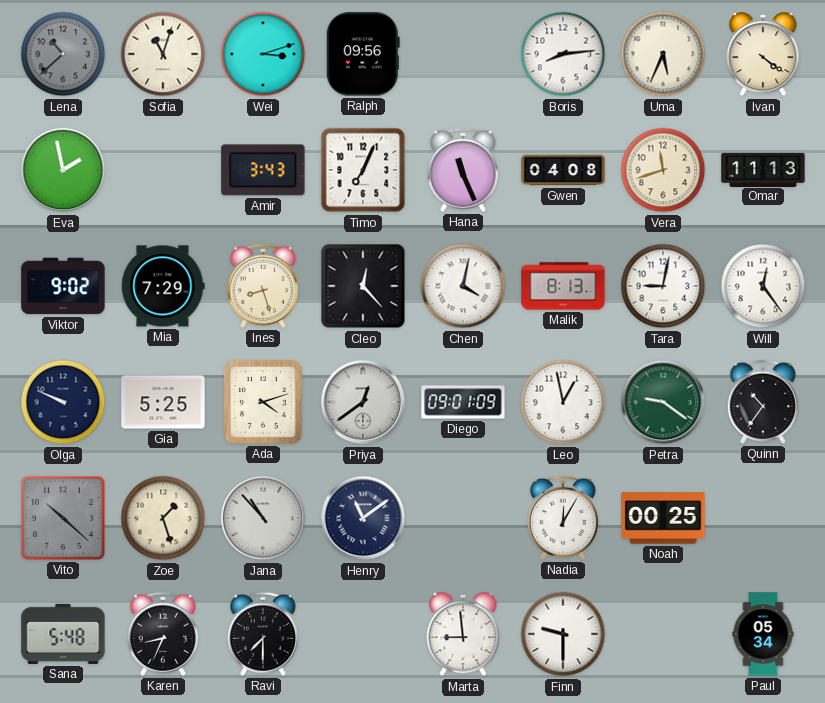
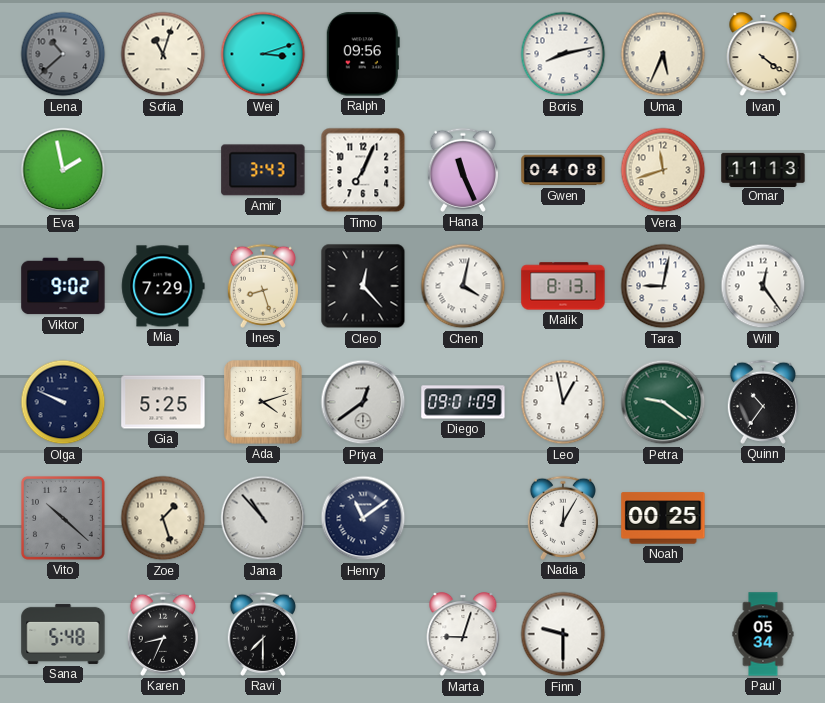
Boris: 8:14 -> 8:13
Marta: 8:59 -> 9:03
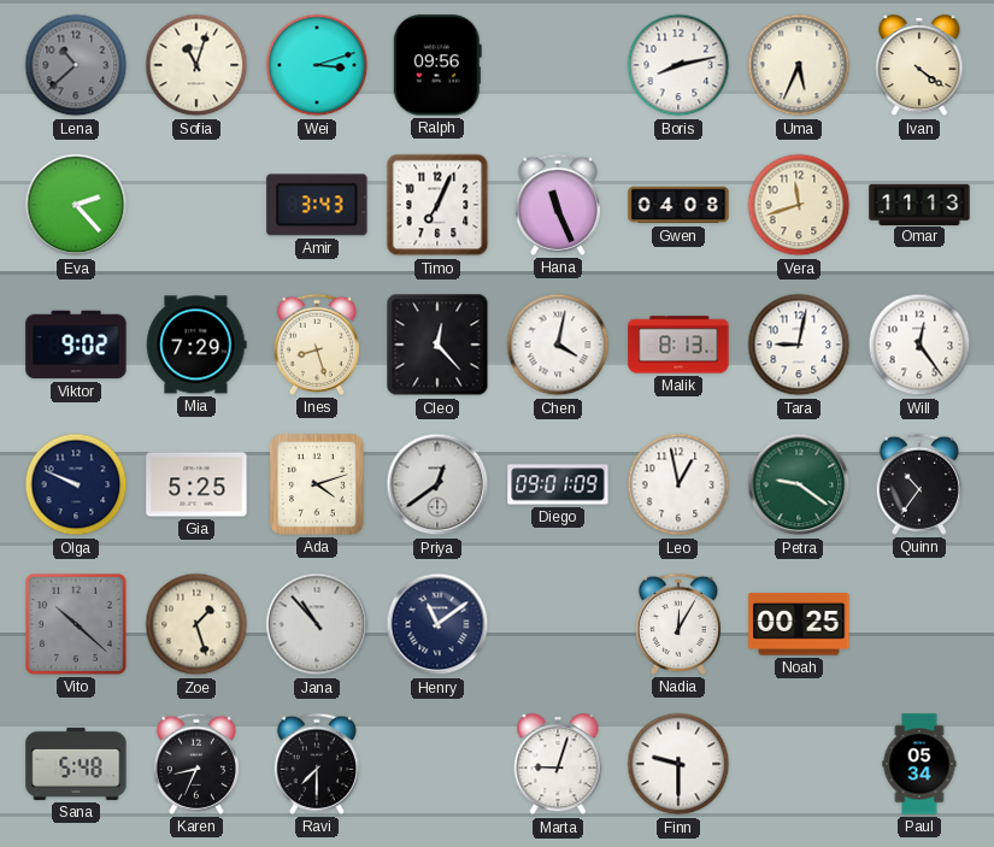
Eva: 1:58 -> 2:23
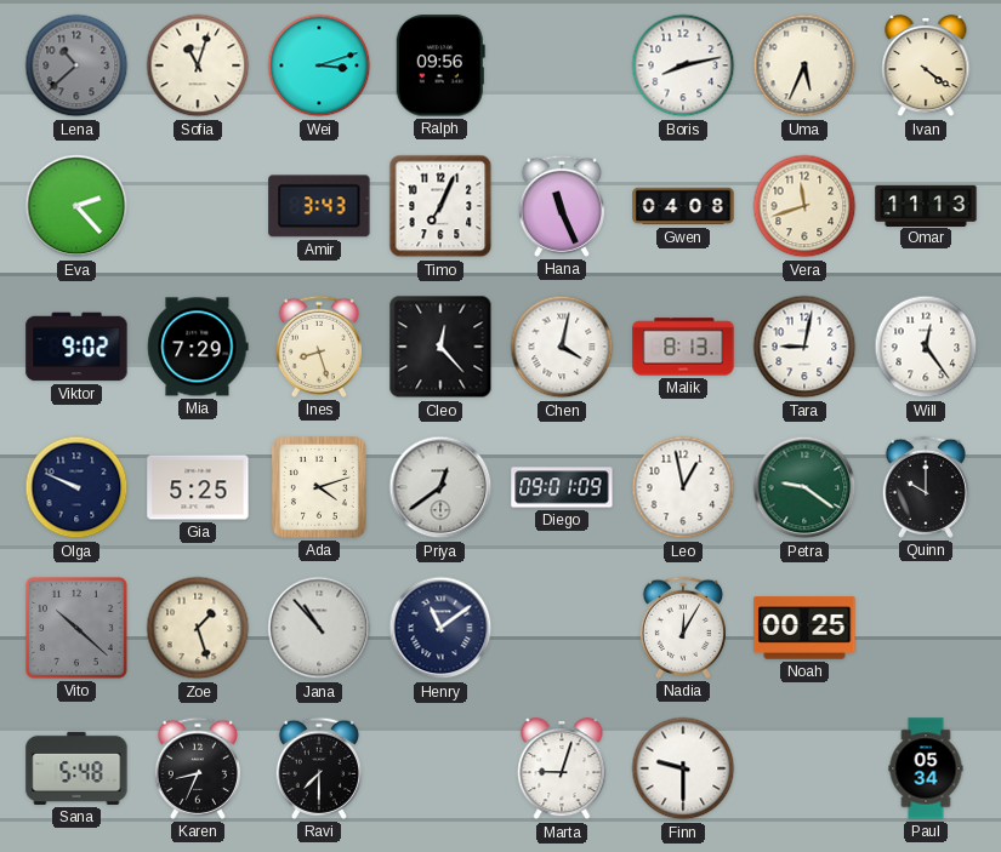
Quinn: 10:36 -> 10:00
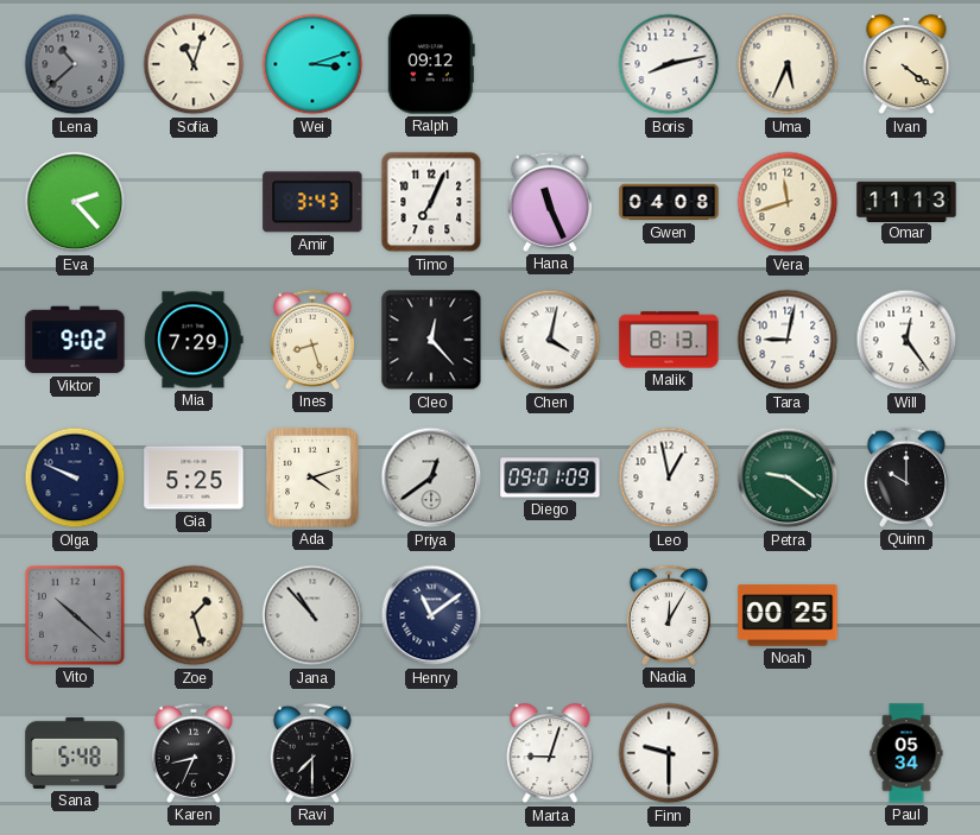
Ralph: 09:56 -> 09:12
